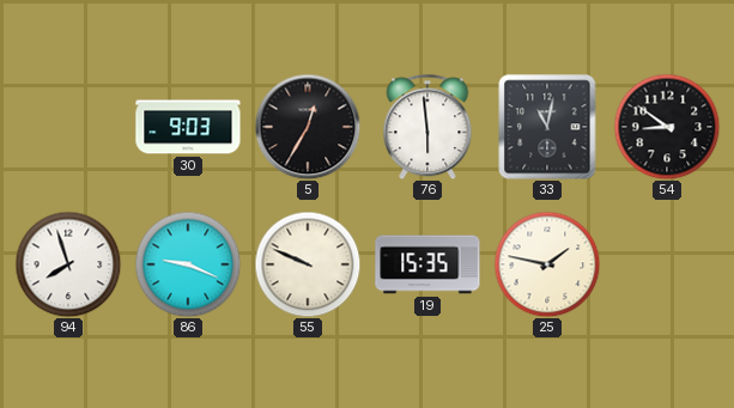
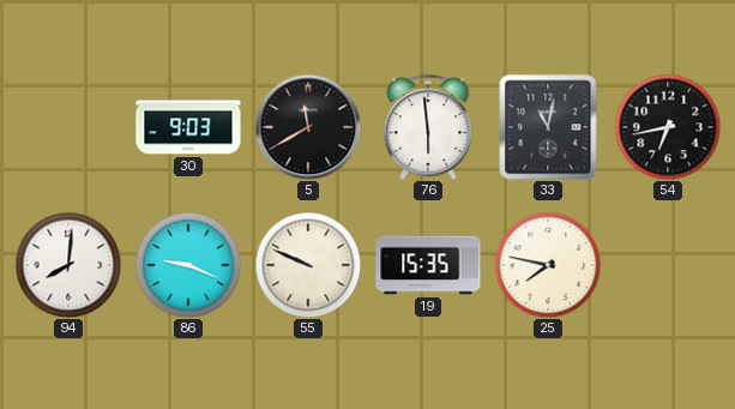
5: 12:35 -> 11:40
54: 8:51 -> 6:43
94: 7:57 -> 8:01
25: 1:47 -> 7:47
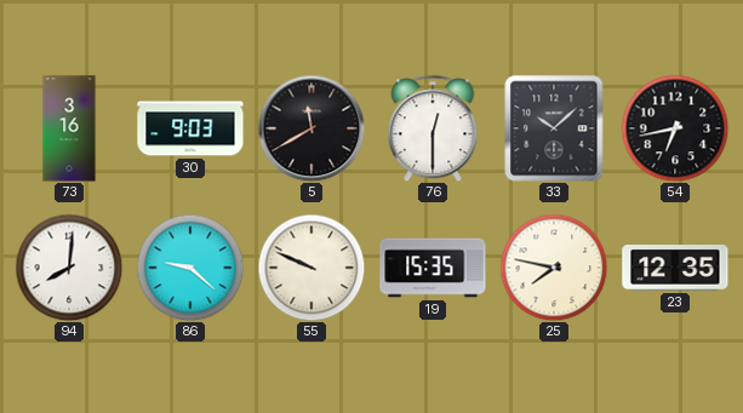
73: none -> 3:16
76: 5:59 -> 12:30
33: 11:02 -> 10:08
86: 9:19 -> 9:22
23: none -> 12:35
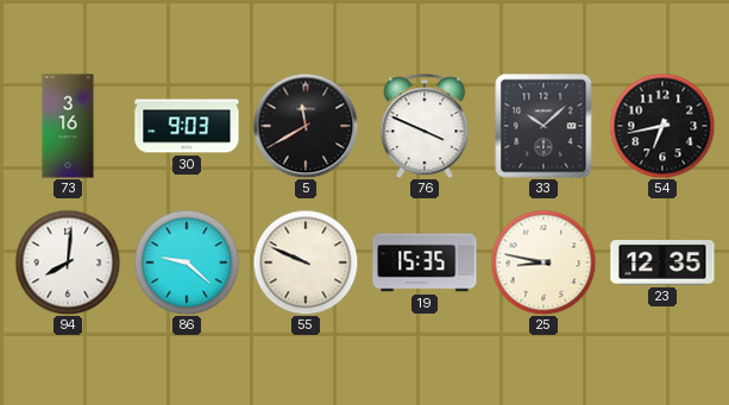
76: 12:30 -> 3:49
25: 7:47 -> 8:47
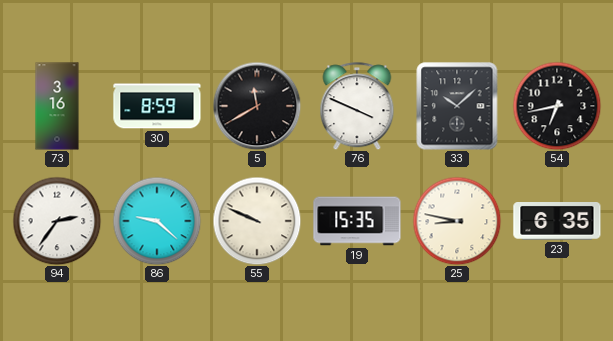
30: 9:03 -> 8:59
94: 8:01 -> 2:36
23: 12:35 -> 6:35
